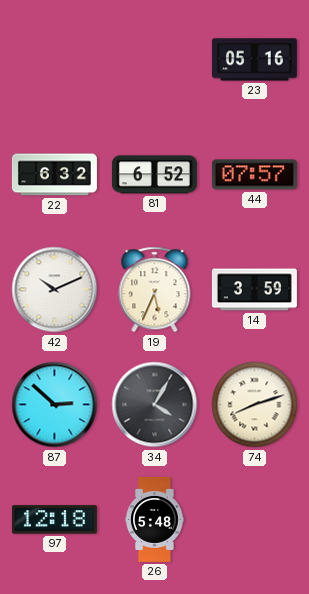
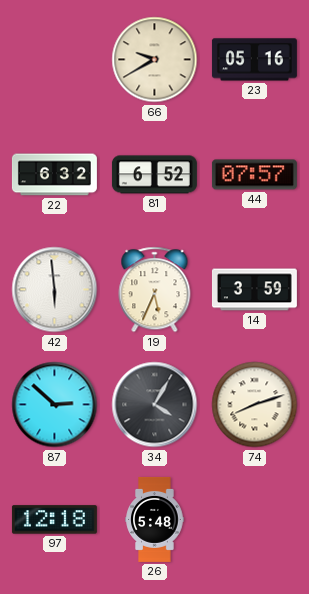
66: none -> 9:40
42: 10:11 -> 5:59
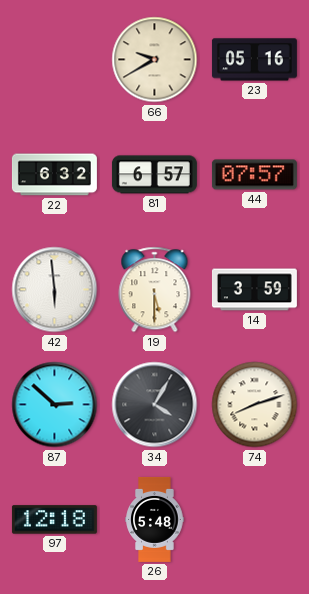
81: 6:52 -> 6:57
19: 5:34 -> 5:30
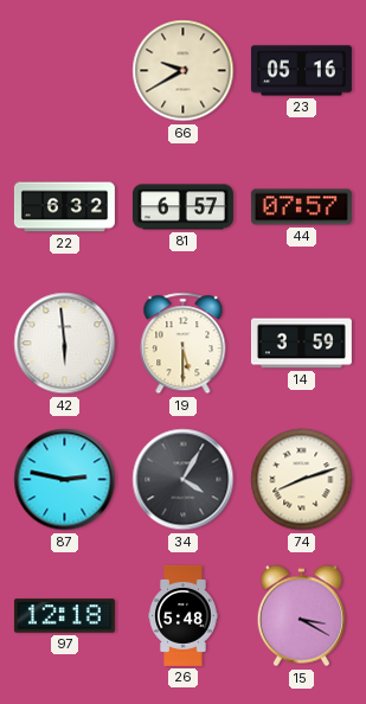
87: 2:52 -> 2:47
15: none -> 3:20
